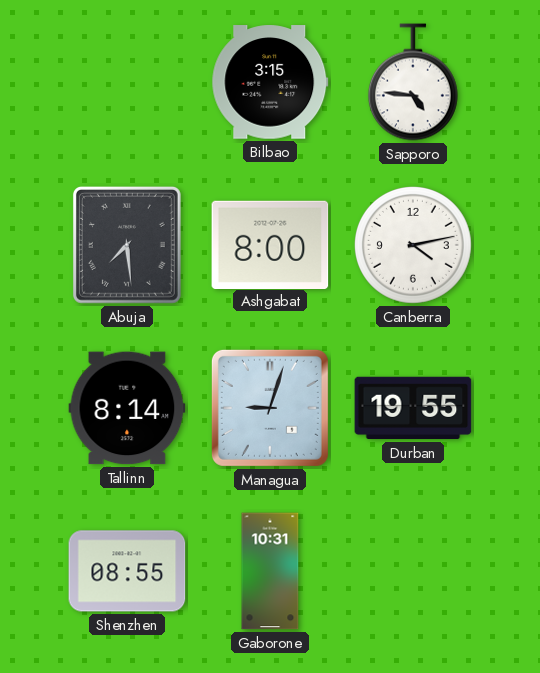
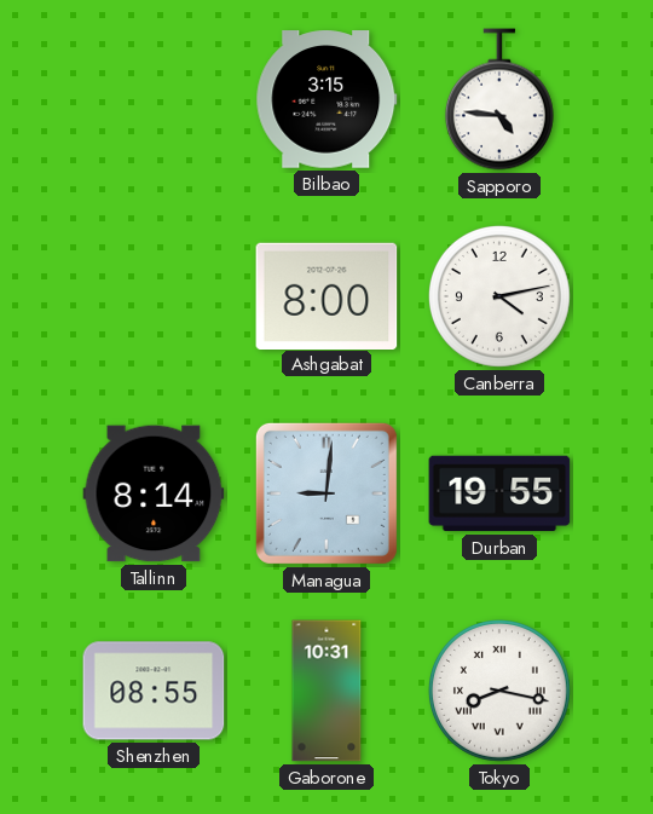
Abuja: 7:29 -> none
Managua: 9:03 -> 9:01
Tokyo: none -> 8:17
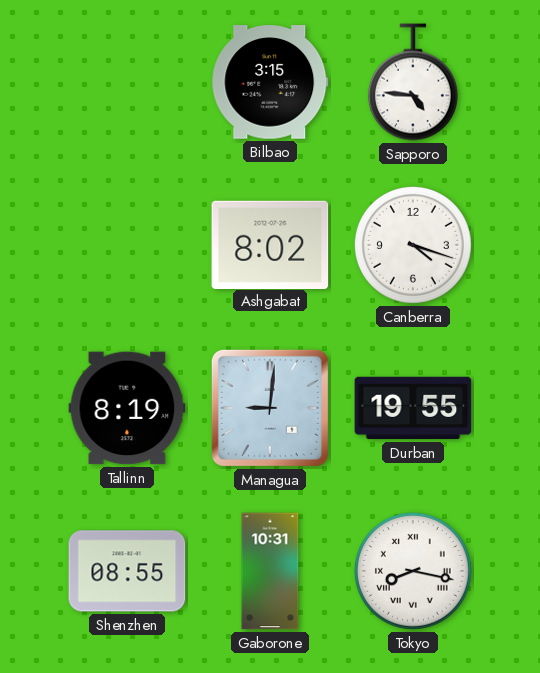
Ashgabat: 8:00 -> 8:02
Canberra: 4:13 -> 4:18
Tallinn: 8:14 -> 8:19
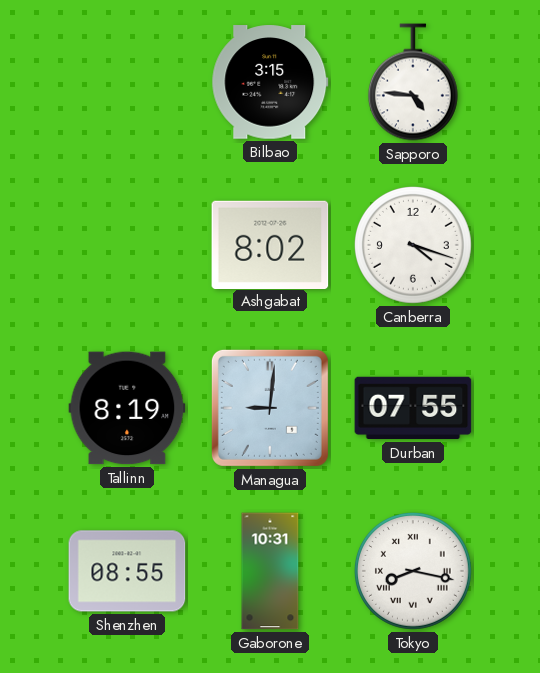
Durban: 19:55 -> 07:55
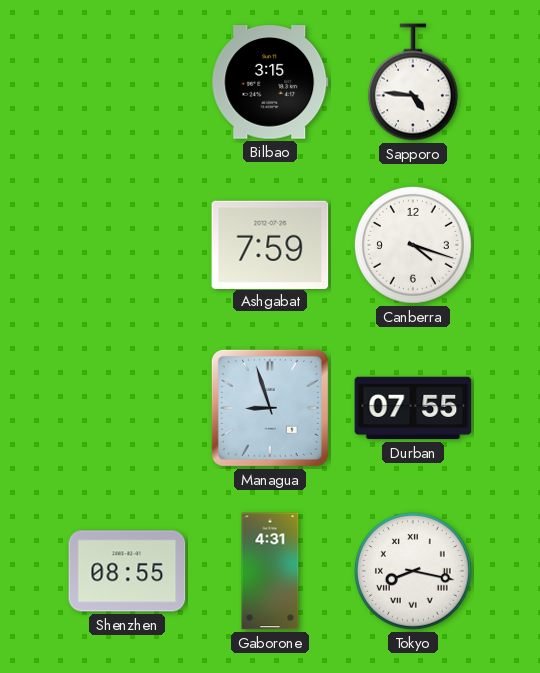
Ashgabat: 8:02 -> 7:59
Tallinn: 8:19 -> none
Managua: 9:01 -> 8:57
Gaborone: 10:31 -> 4:31
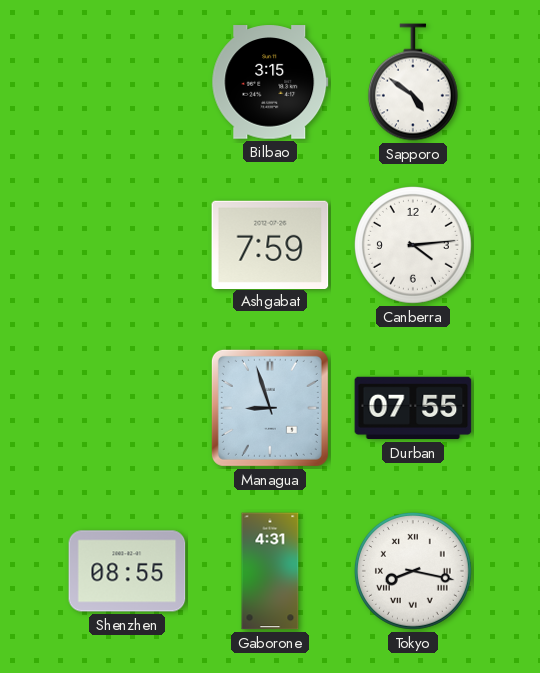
Sapporo: 4:46 -> 4:51
Canberra: 4:18 -> 4:14
